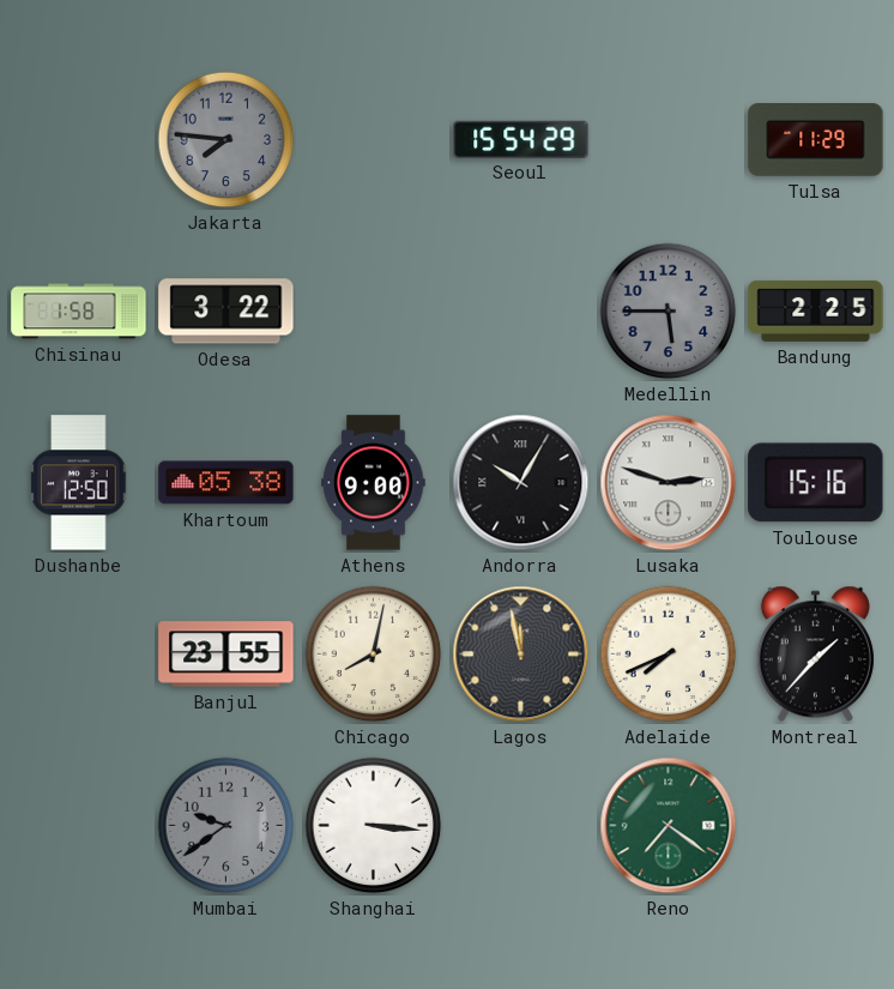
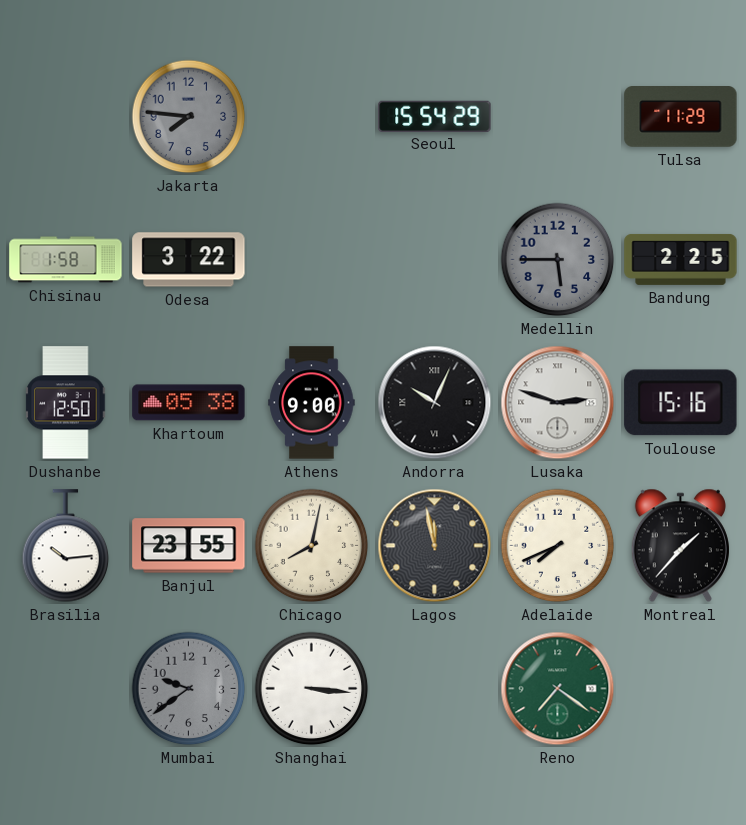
Andorra: 10:05 -> 10:04
Brasilia: none -> 10:14
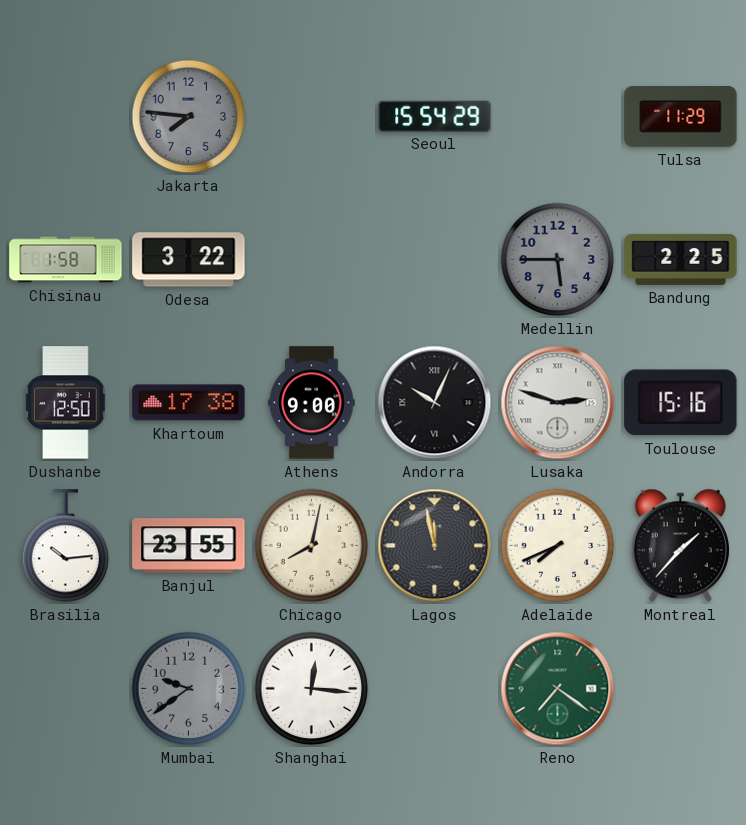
Khartoum: 05:38 -> 17:38
Shanghai: 3:16 -> 12:16
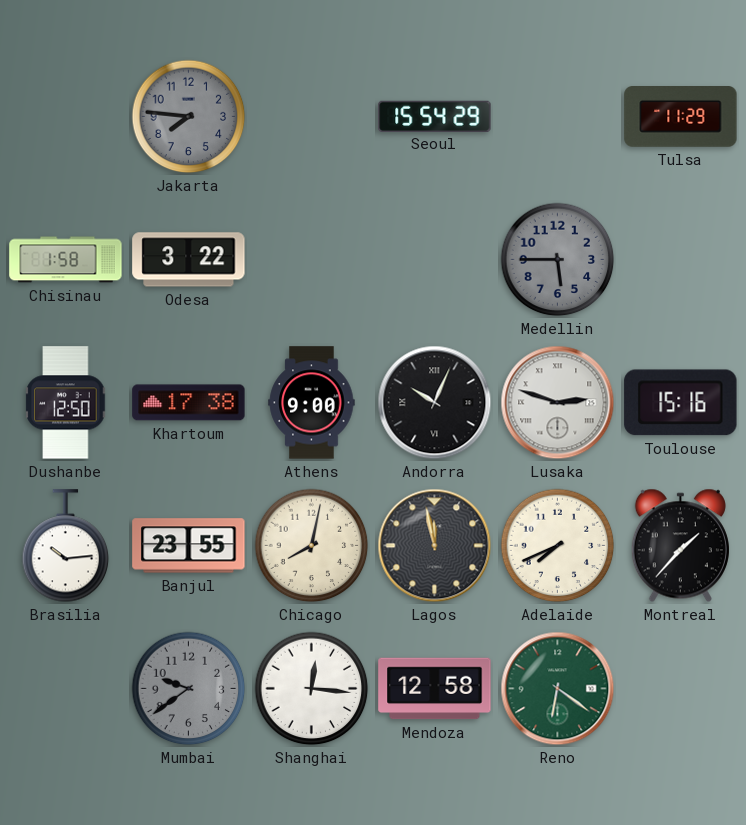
Bandung: 2:25 -> none
Mendoza: none -> 12:58
Reno: 7:21 -> 6:21
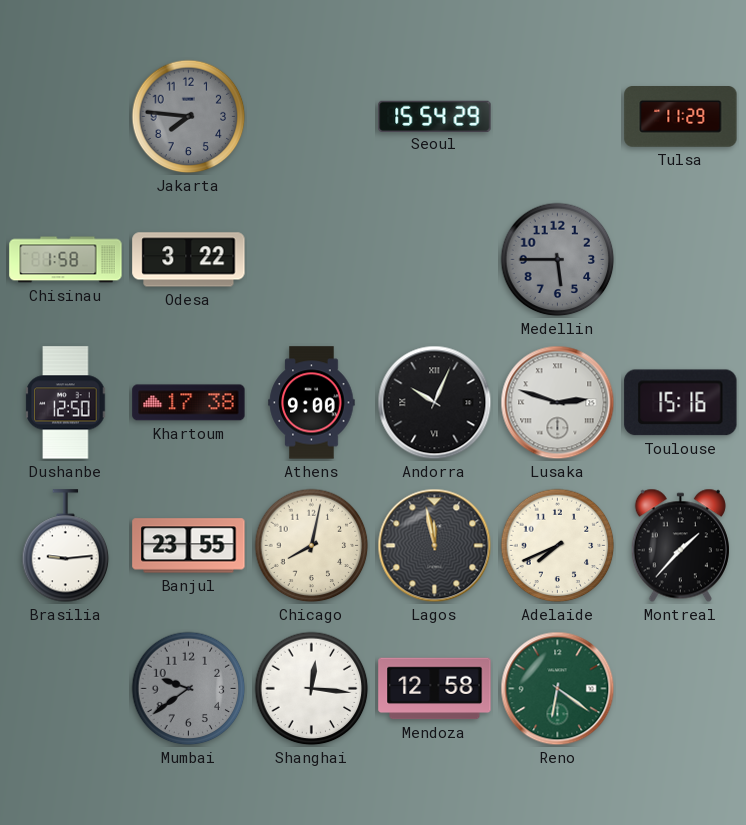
Brasilia: 10:14 -> 9:14
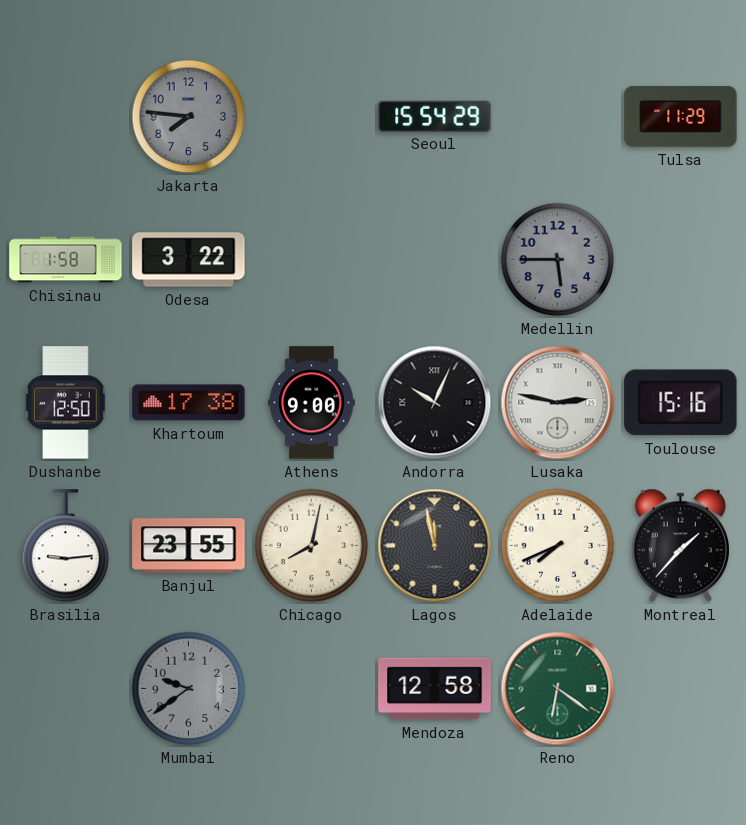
Lusaka: 2:48 -> 2:47
Shanghai: 12:16 -> none
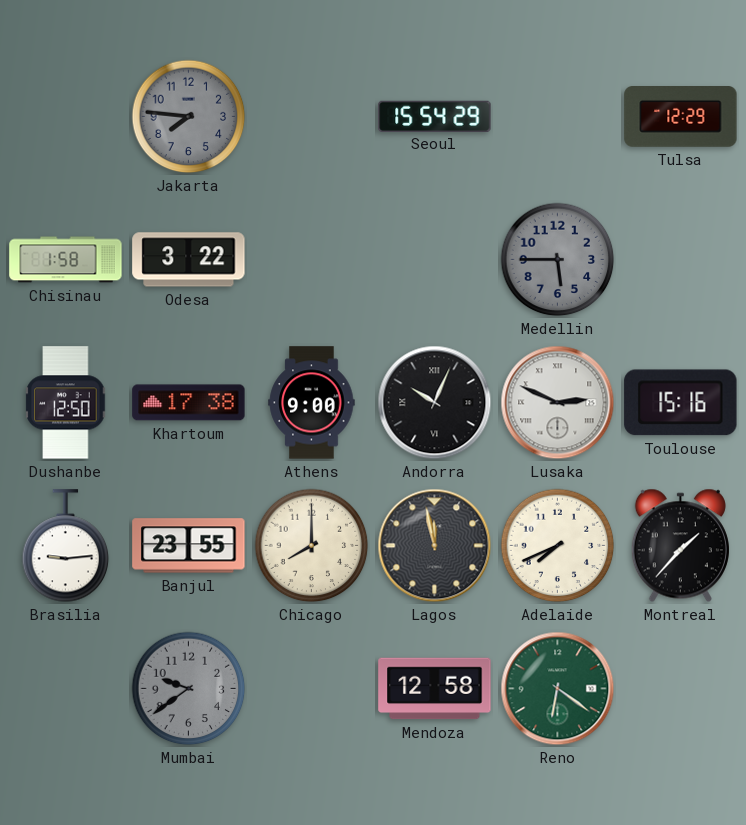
Tulsa: 11:29 -> 12:29
Lusaka: 2:47 -> 2:49
Chicago: 8:02 -> 8:00
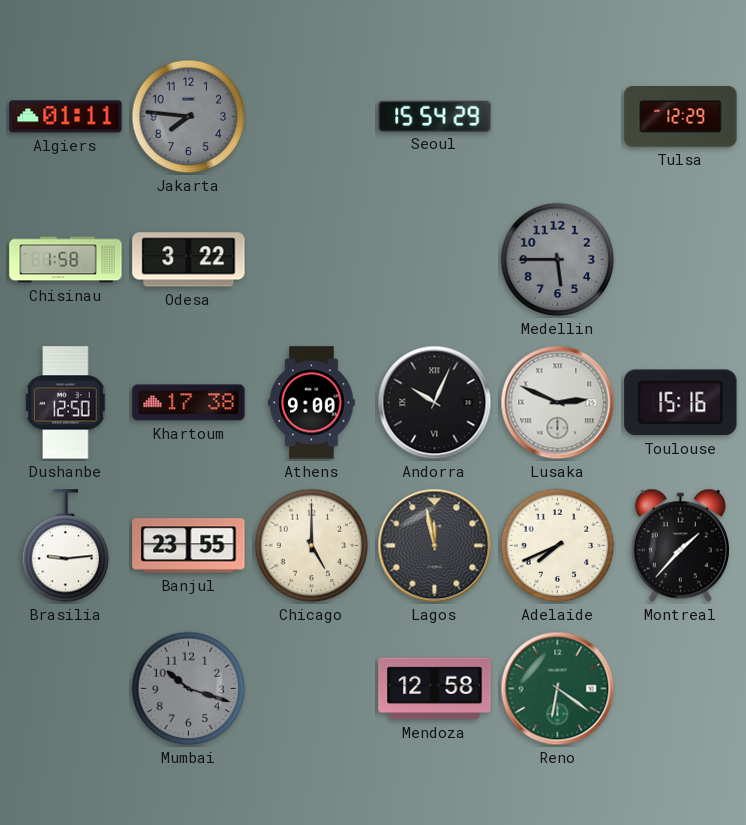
Algiers: none -> 01:11
Chicago: 8:00 -> 5:00
Mumbai: 9:39 -> 10:18
